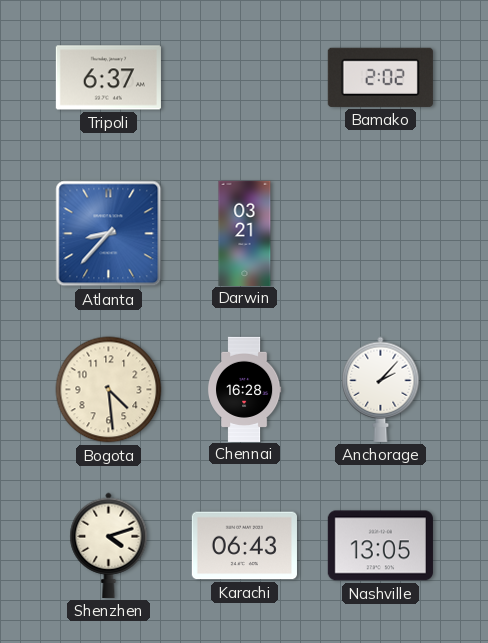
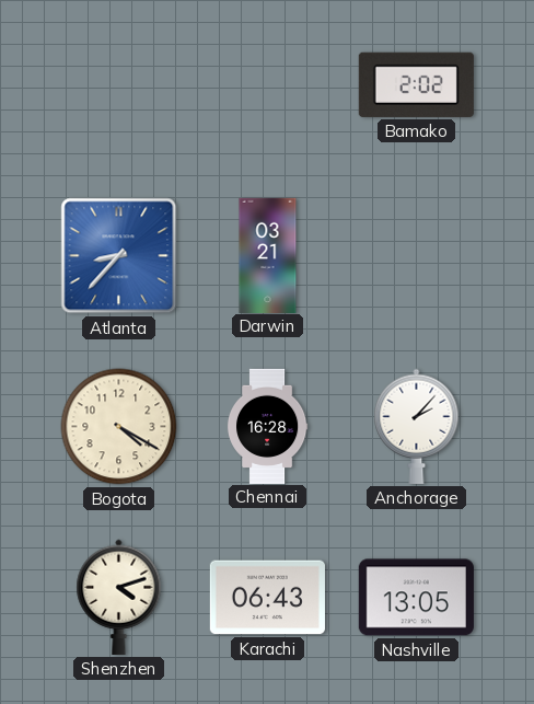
Tripoli: 6:37 -> none
Bogota: 4:29 -> 4:20
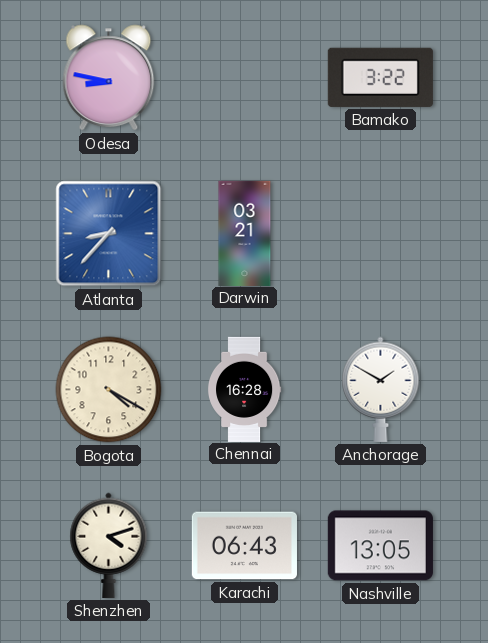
Odesa: none -> 8:47
Bamako: 2:02 -> 3:22
Anchorage: 2:07 -> 1:50
